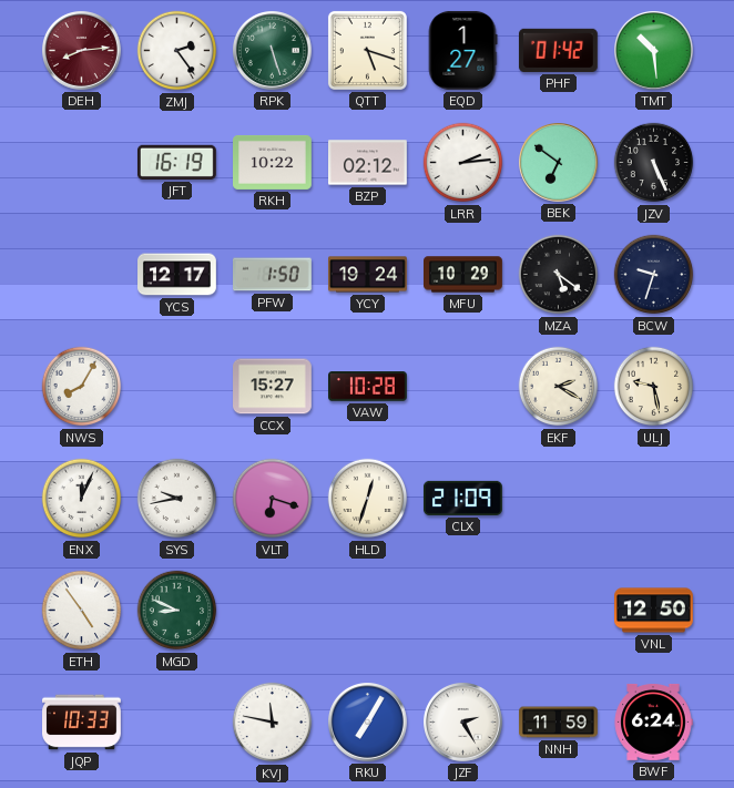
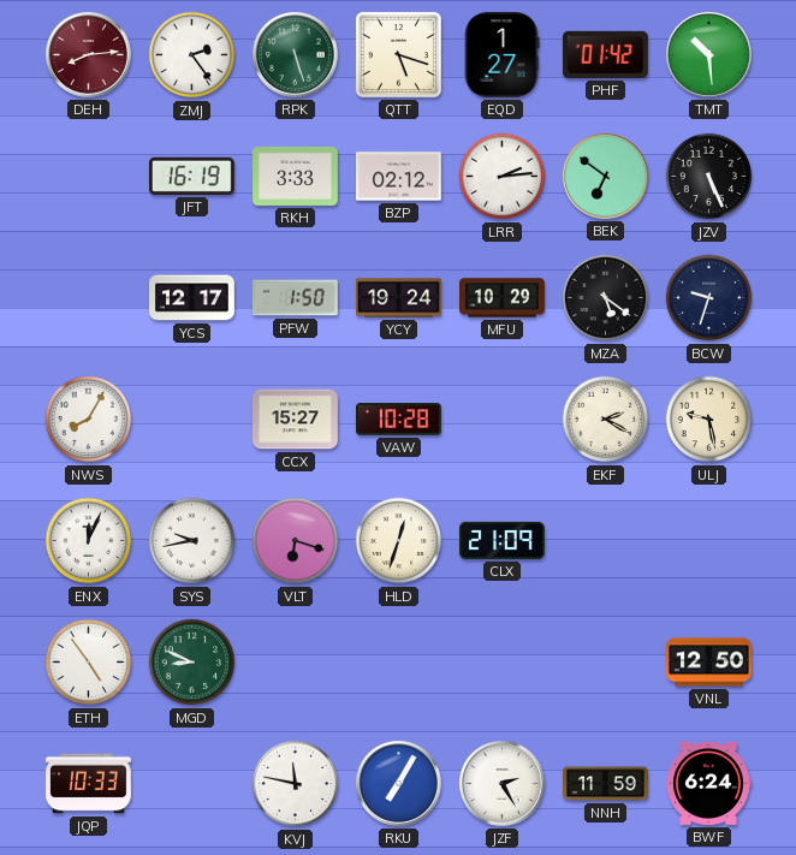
RKH: 10:22 -> 3:33
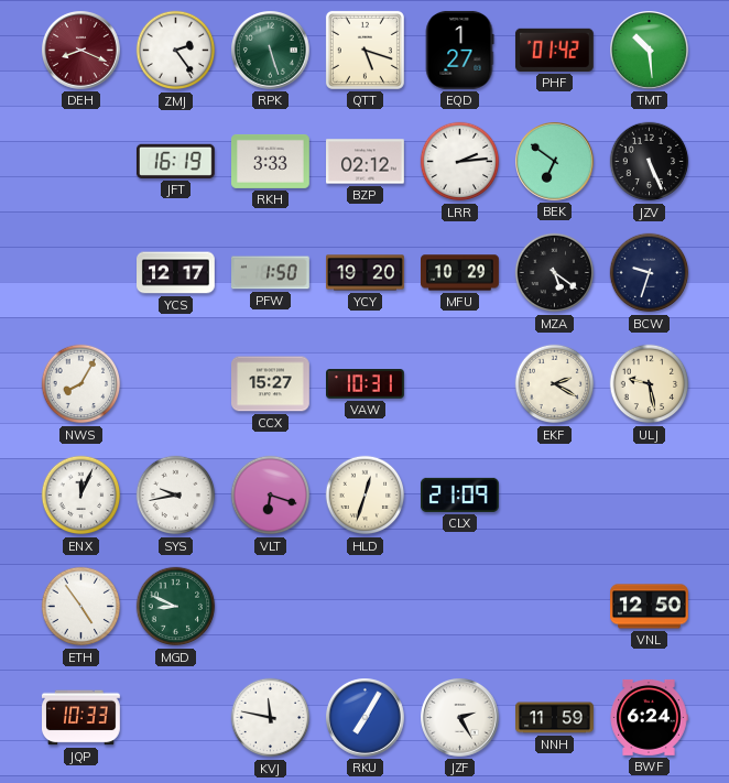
DEH: 8:14 -> 8:19
YCY: 19:24 -> 19:20
VAW: 10:28 -> 10:31
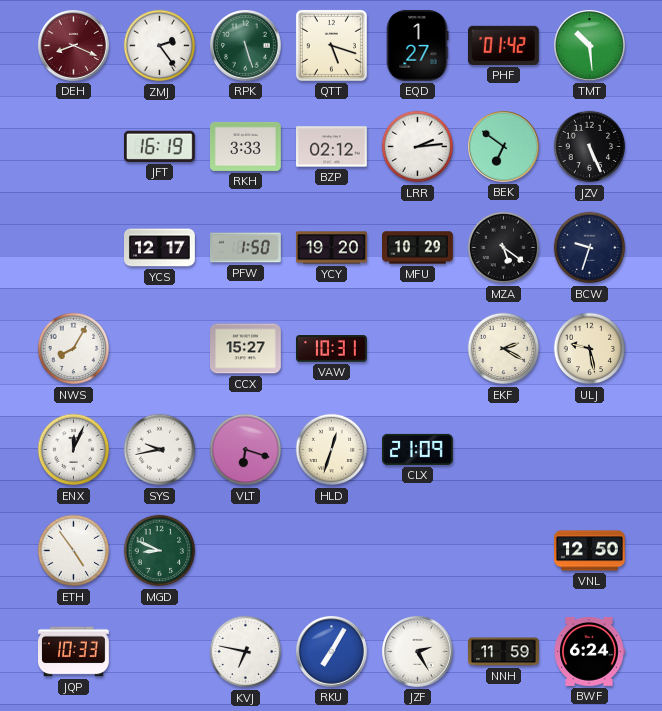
KVJ: 11:47 -> 6:47
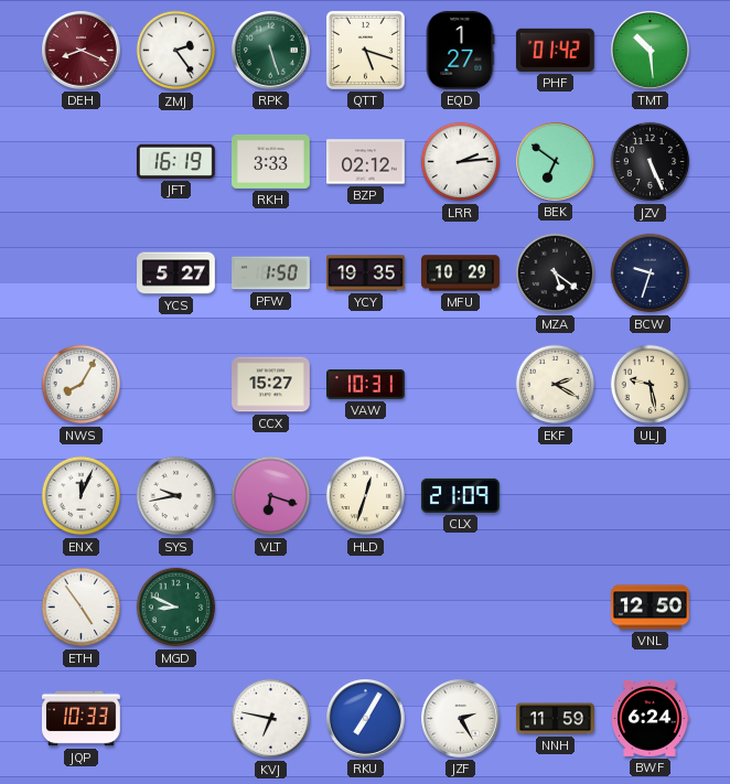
YCS: 12:17 -> 5:27
YCY: 19:20 -> 19:35
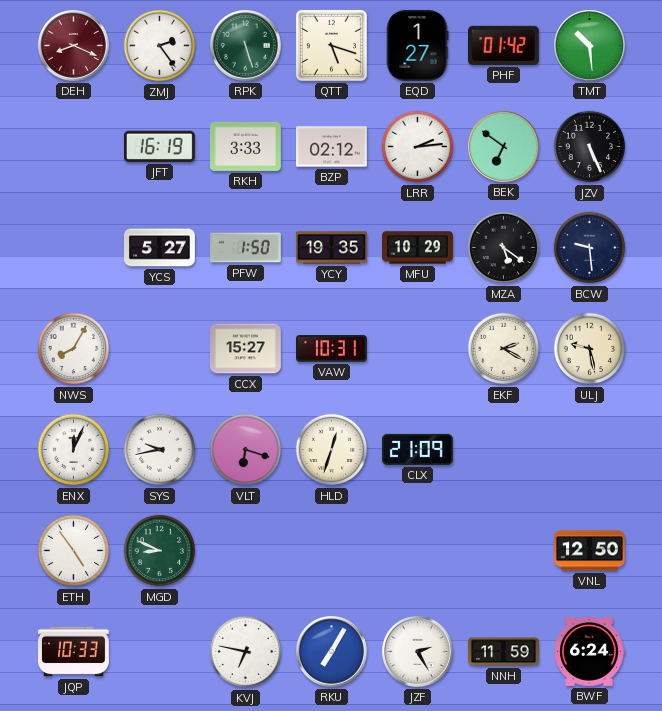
BCW: 9:33 -> 9:29
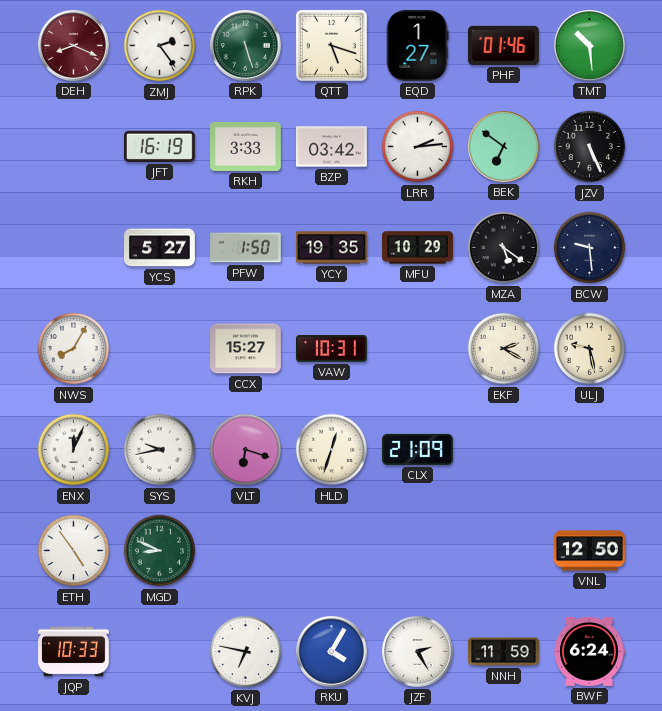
PHF: 01:42 -> 01:46
BZP: 02:12 -> 03:42
RKU: 7:05 -> 4:05
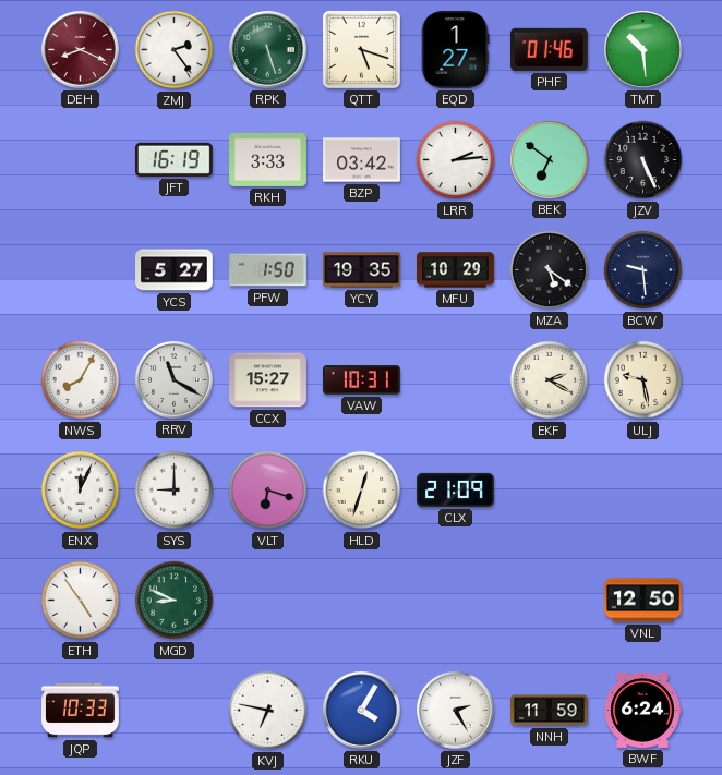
RRV: none -> 11:20
SYS: 9:43 -> 9:00
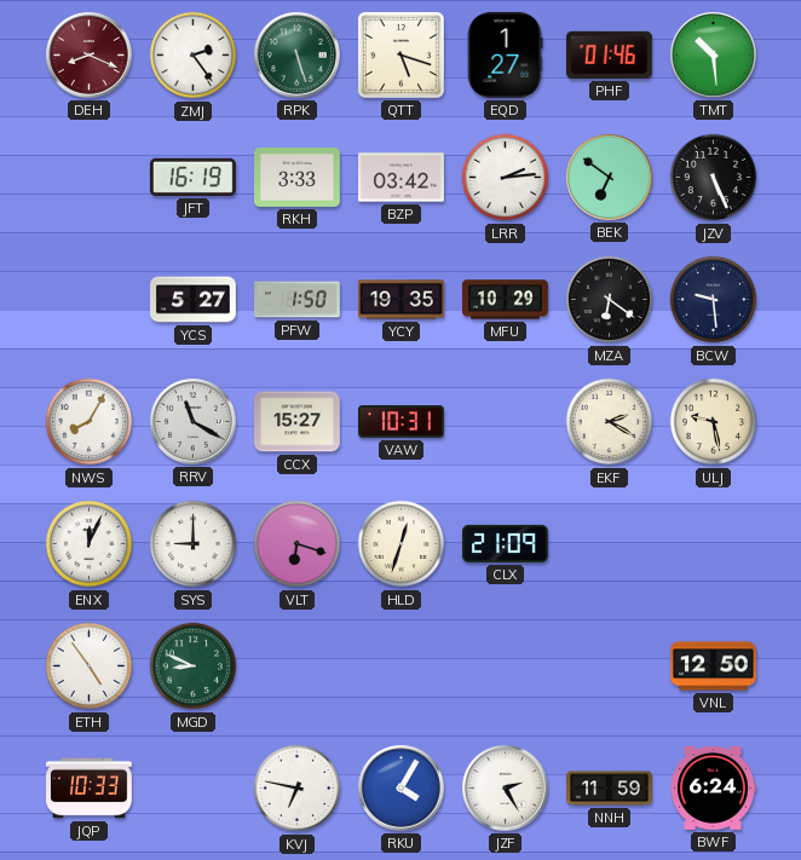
MZA: 5:21 -> 6:21
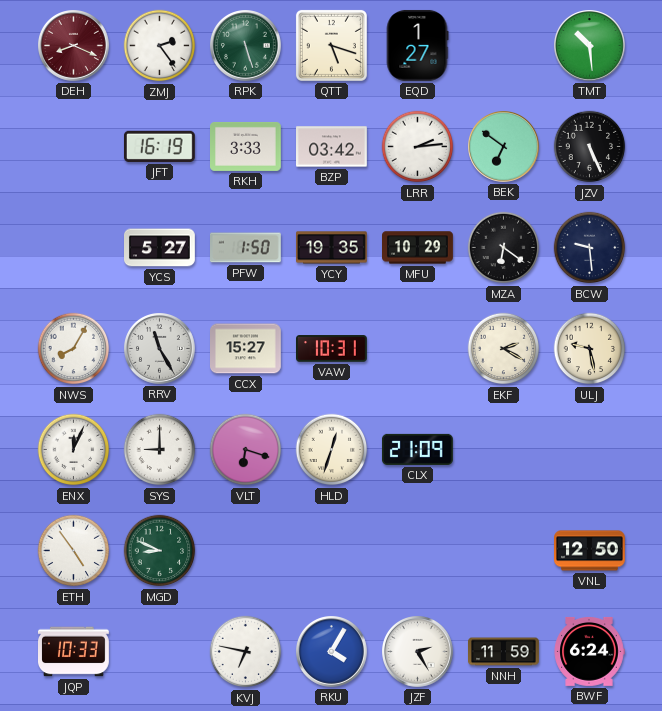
PHF: 01:46 -> none
RRV: 11:20 -> 11:25
